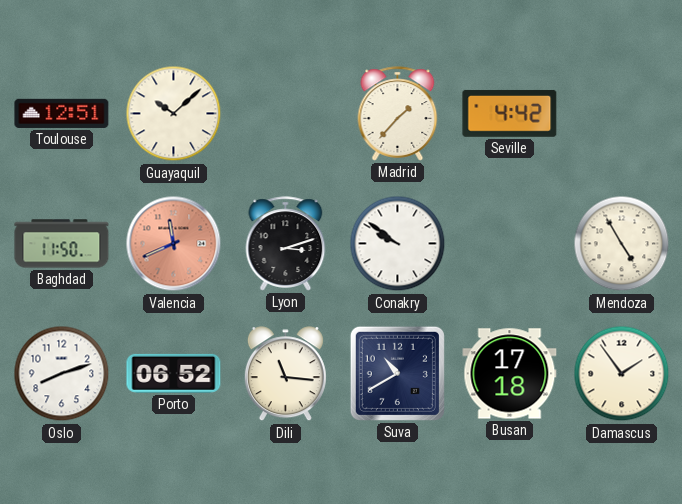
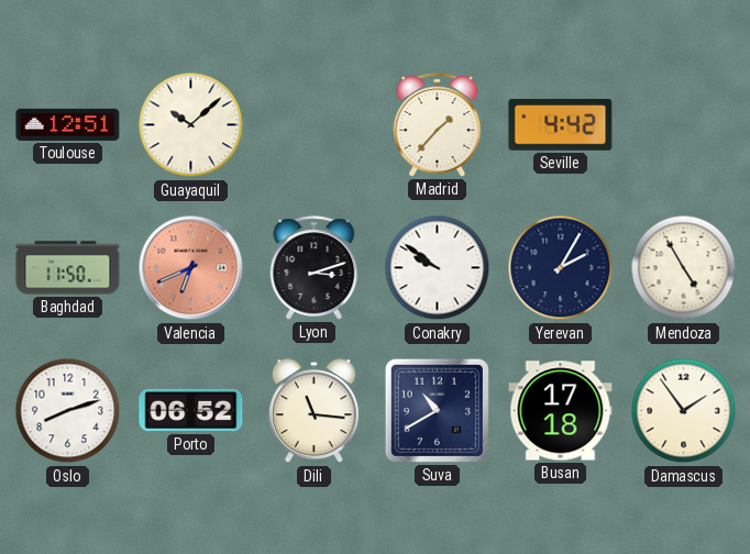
Valencia: 11:41 -> 6:41
Yerevan: none -> 2:05
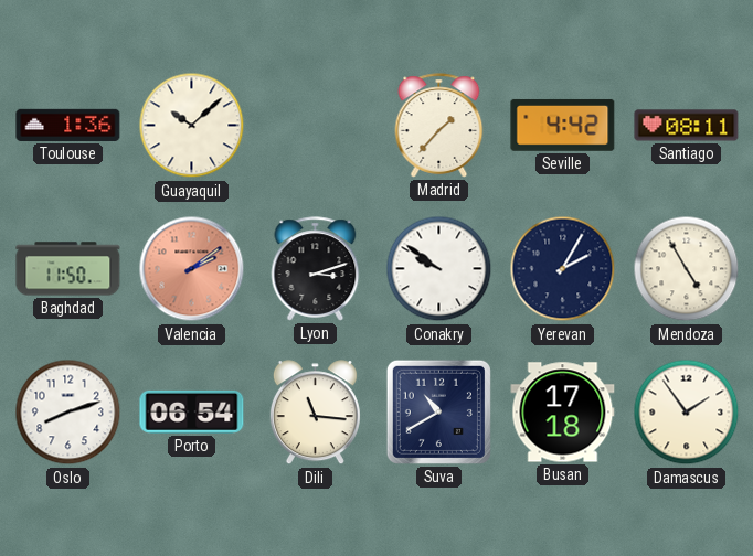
Toulouse: 12:51 -> 1:36
Santiago: none -> 08:11
Valencia: 6:41 -> 2:09
Porto: 06:52 -> 06:54
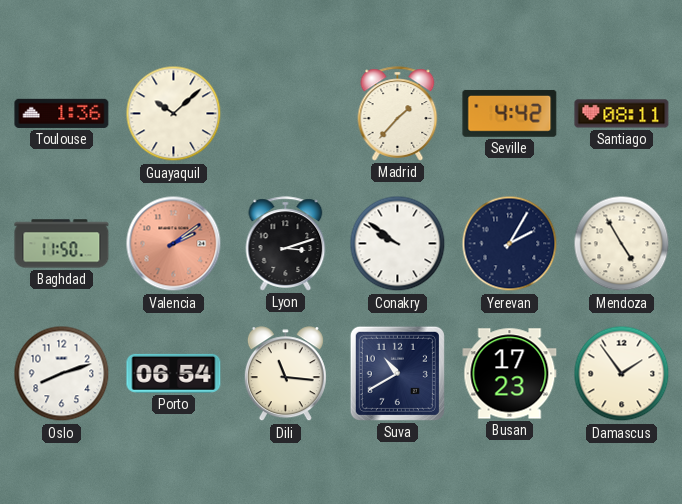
Busan: 17:18 -> 17:23
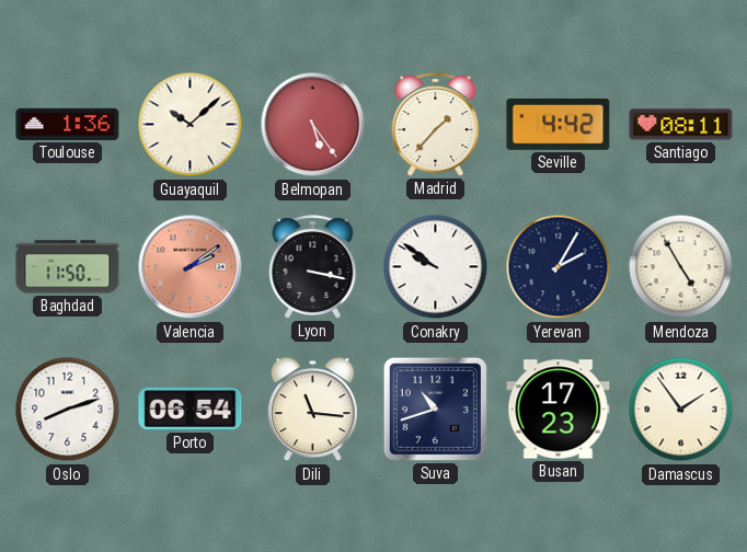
Belmopan: none -> 5:24
Lyon: 3:12 -> 3:17
Suva: 10:40 -> 10:42
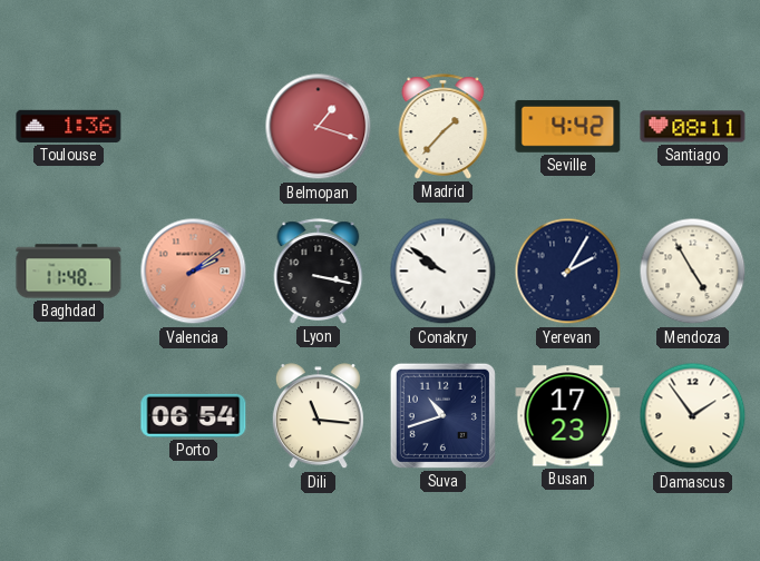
Guayaquil: 10:08 -> none
Belmopan: 5:24 -> 1:18
Baghdad: 11:50 -> 11:48
Oslo: 8:12 -> none
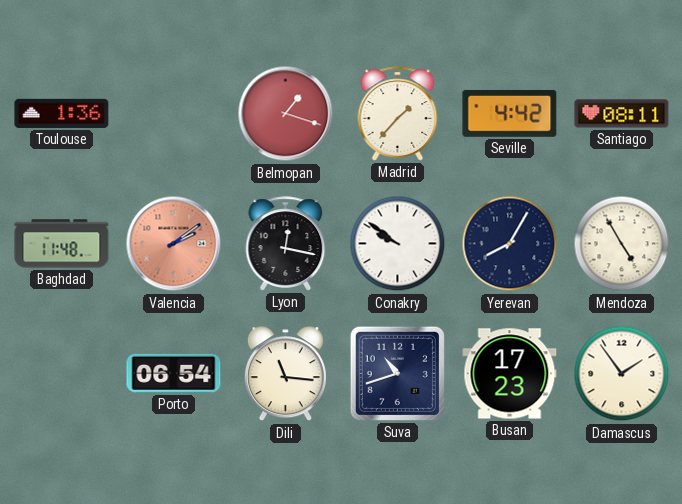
Lyon: 3:17 -> 12:17
Yerevan: 2:05 -> 8:05
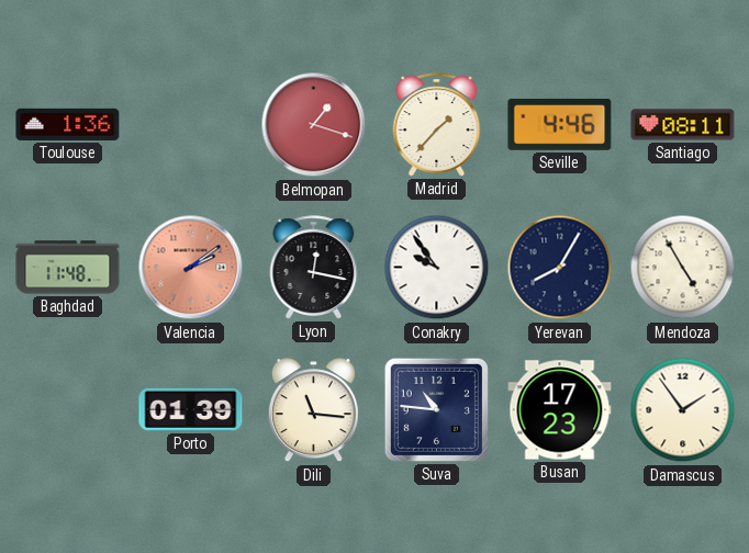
Seville: 4:42 -> 4:46
Conakry: 9:51 -> 9:54
Porto: 06:54 -> 01:39
Suva: 10:42 -> 10:46
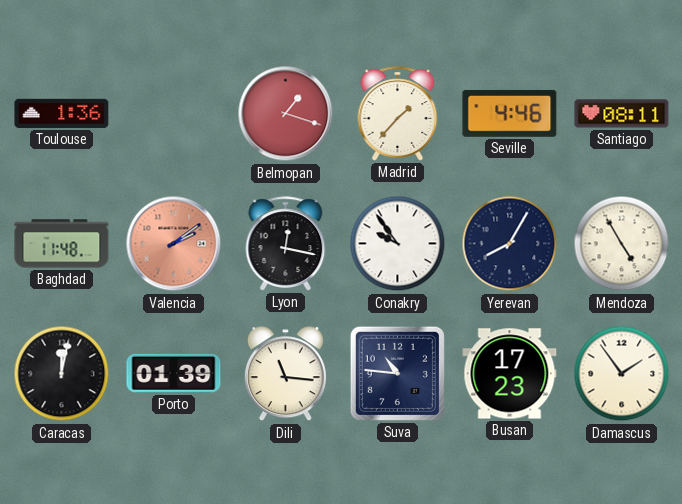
Caracas: none -> 12:02
